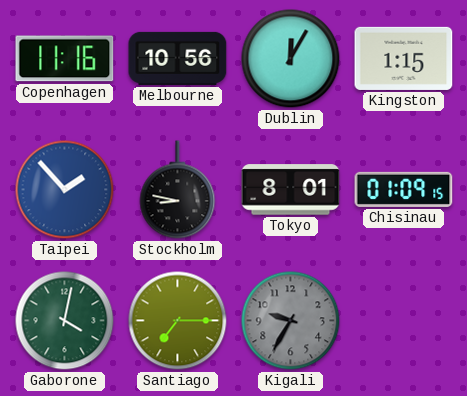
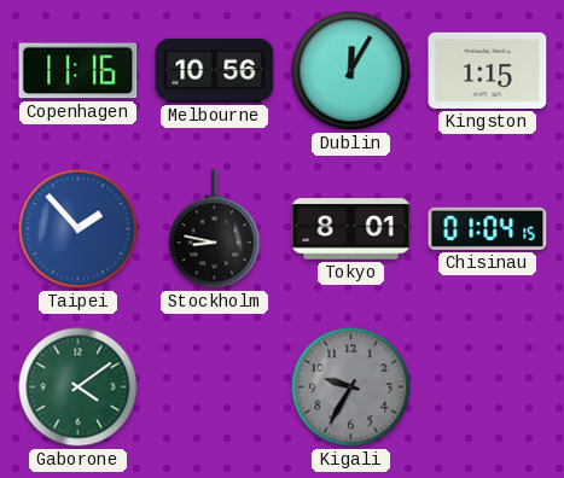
Chisinau: 01:09 -> 01:04
Gaborone: 4:02 -> 4:09
Santiago: 7:15 -> none
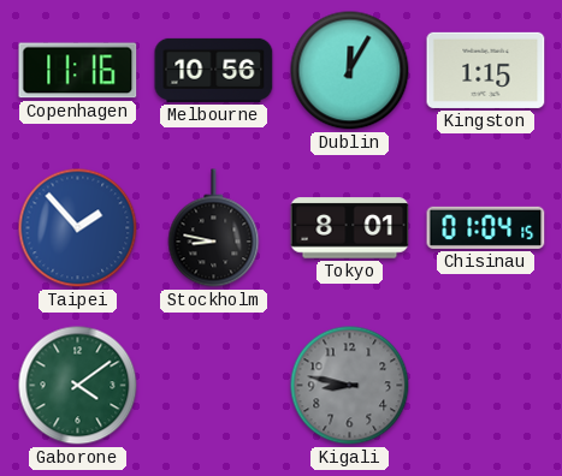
Kigali: 9:35 -> 8:47
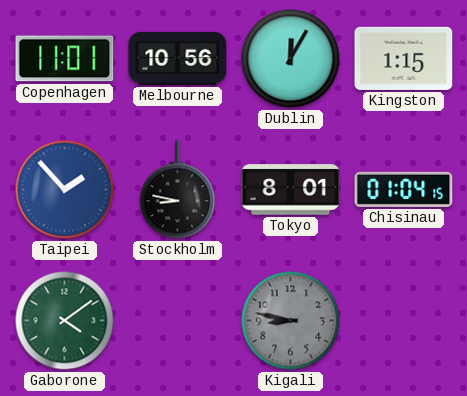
Copenhagen: 11:16 -> 11:01
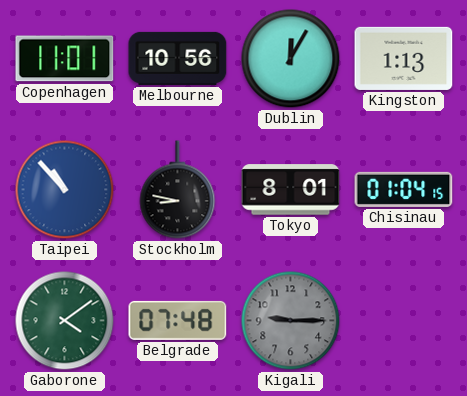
Kingston: 1:15 -> 1:13
Taipei: 1:53 -> 10:53
Belgrade: none -> 07:48
Kigali: 8:47 -> 9:15
